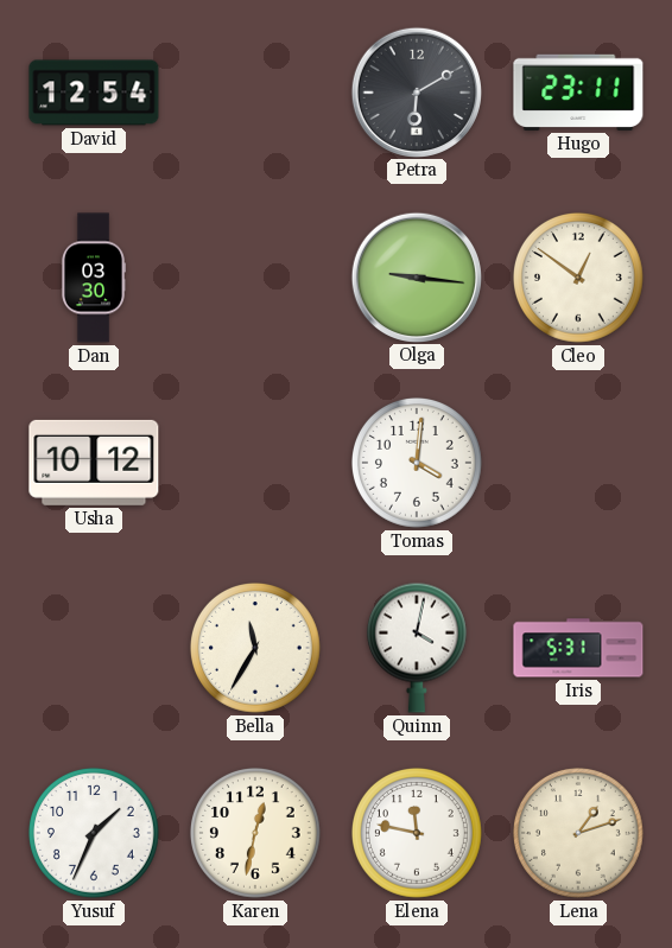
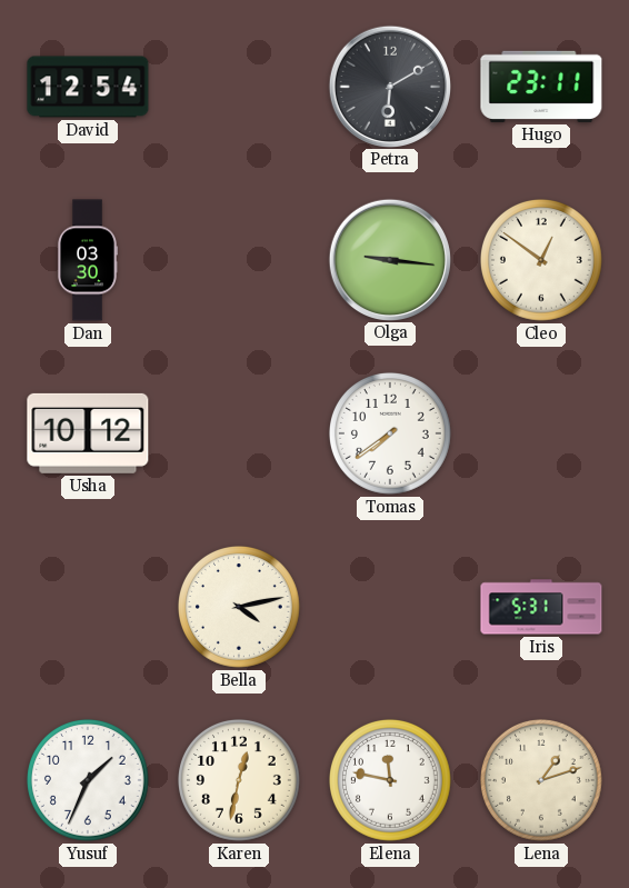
Tomas: 4:01 -> 7:39
Bella: 11:35 -> 4:13
Quinn: 4:02 -> none
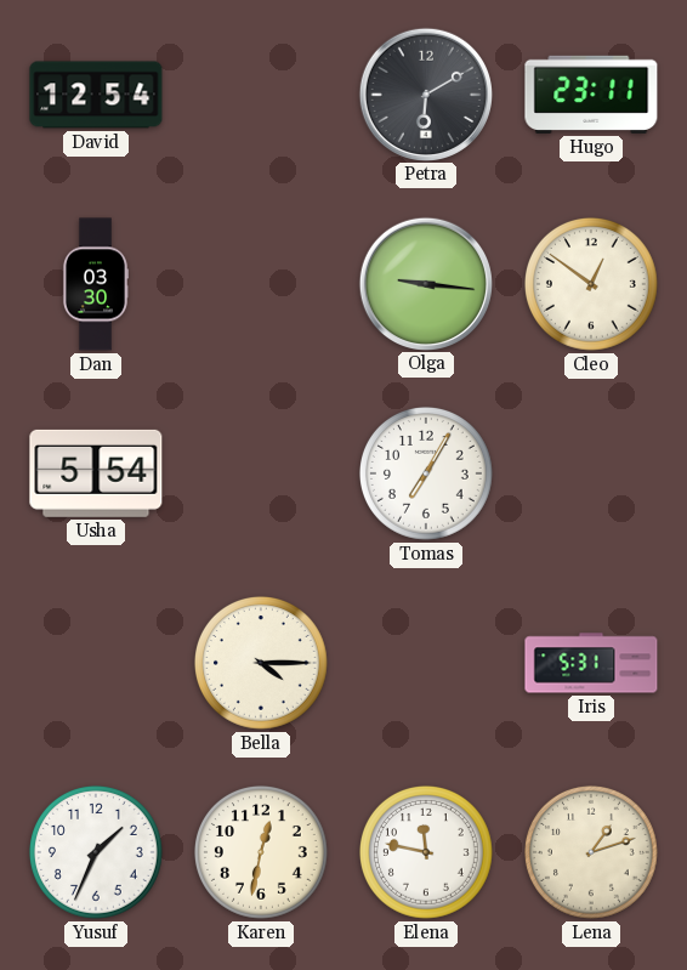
Usha: 10:12 -> 5:54
Tomas: 7:39 -> 7:05
Bella: 4:13 -> 4:15
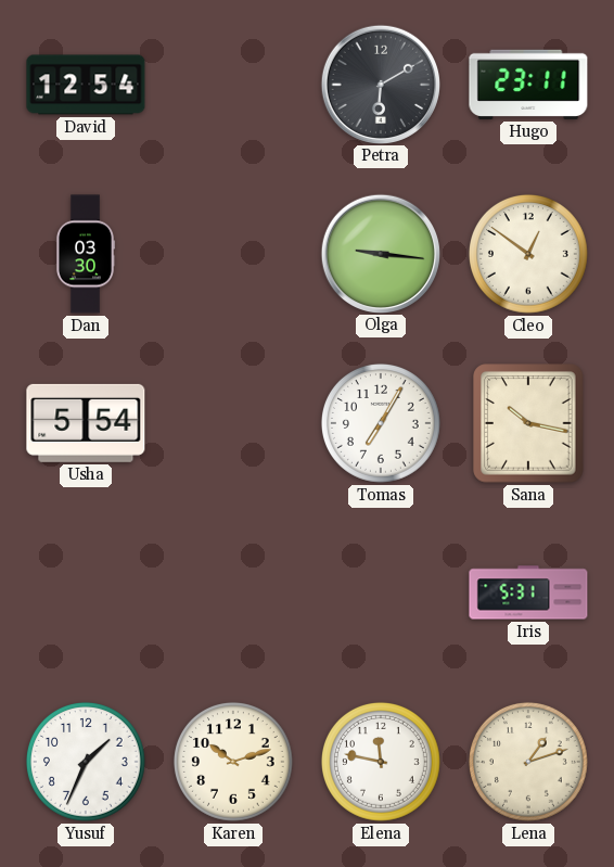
Sana: none -> 10:17
Bella: 4:15 -> none
Karen: 12:32 -> 10:12
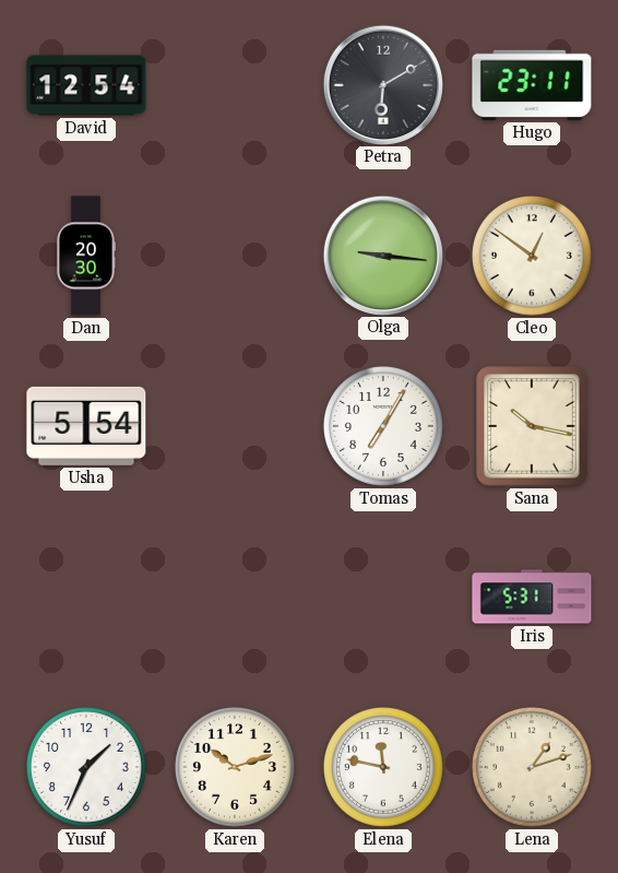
Dan: 03:30 -> 20:30
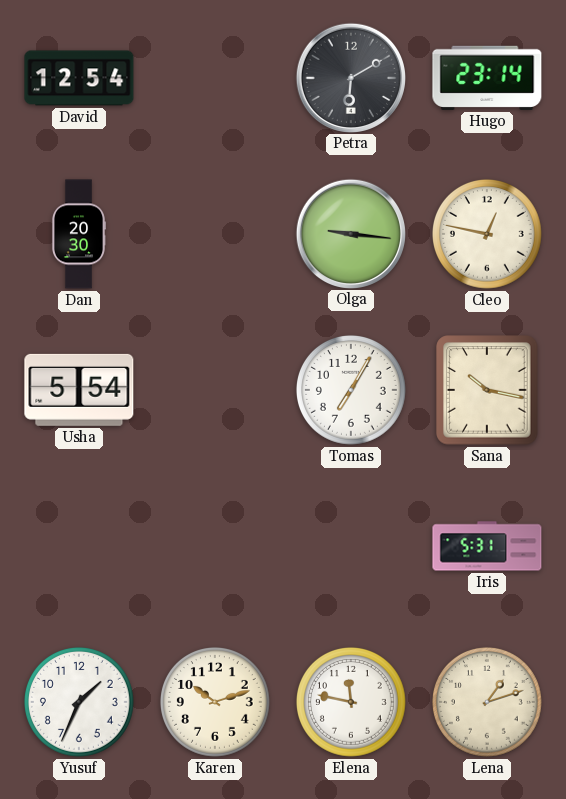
Hugo: 23:11 -> 23:14
Cleo: 12:51 -> 12:47
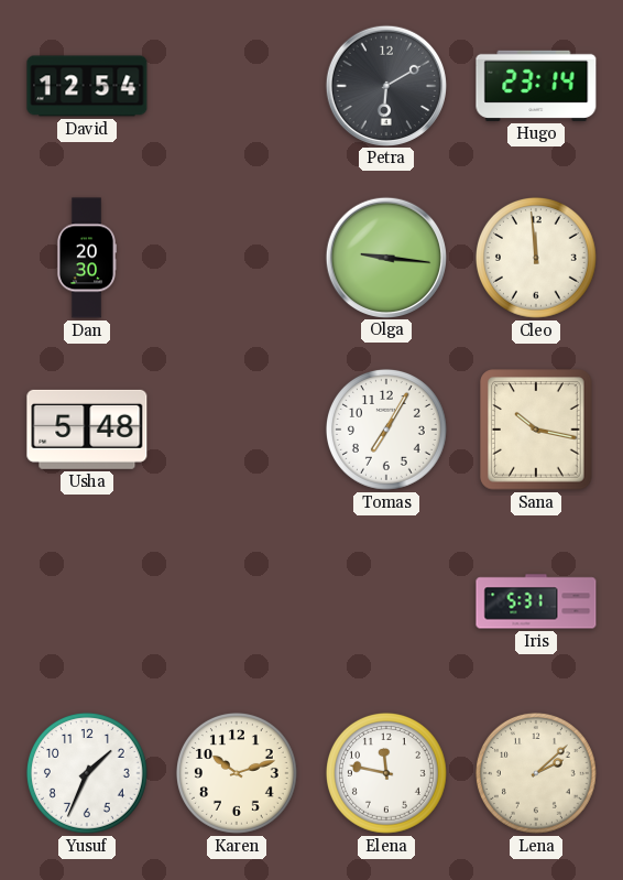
Cleo: 12:47 -> 11:59
Usha: 5:54 -> 5:48
Lena: 1:12 -> 2:08
